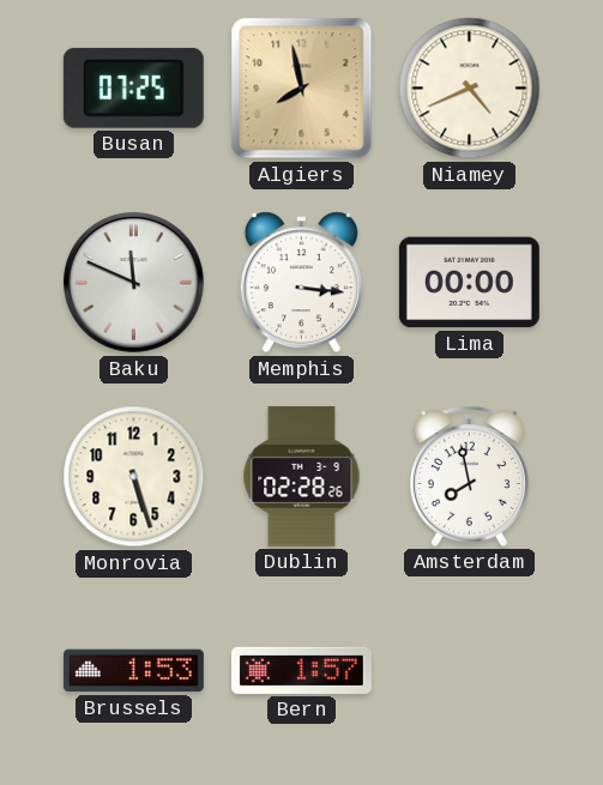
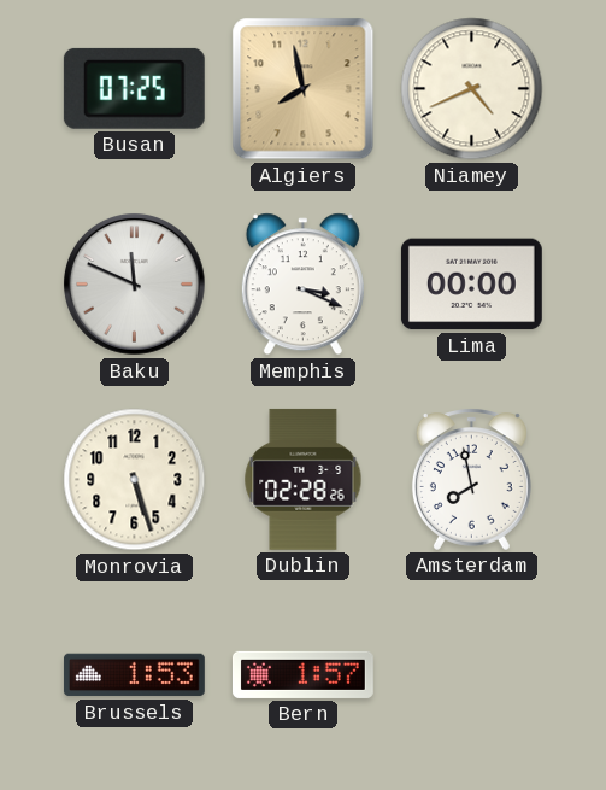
Memphis: 3:16 -> 3:19
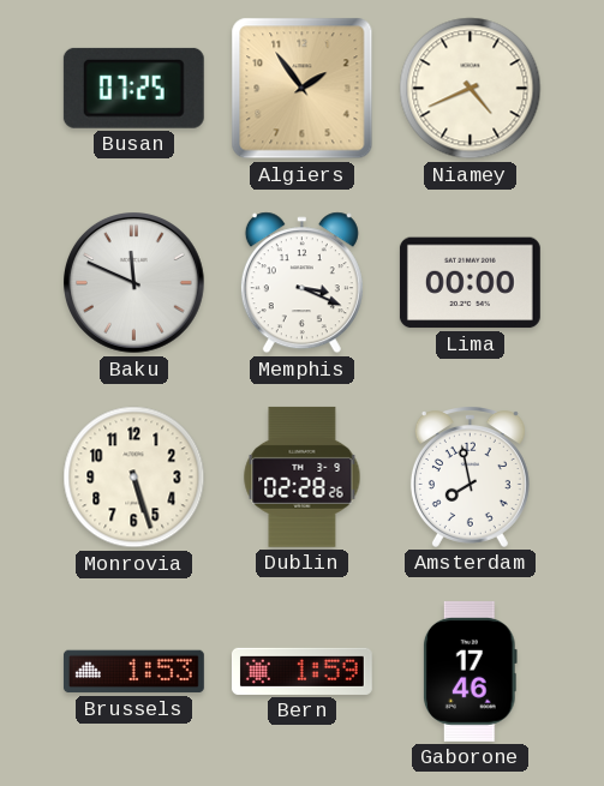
Algiers: 7:58 -> 1:54
Bern: 1:57 -> 1:59
Gaborone: none -> 17:46
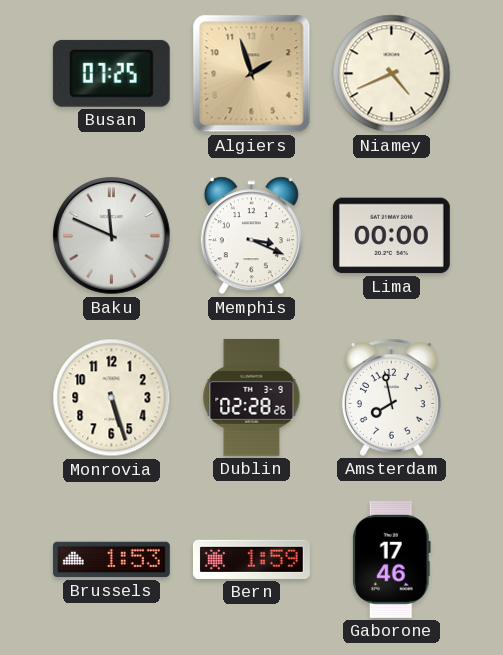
Algiers: 1:54 -> 1:57
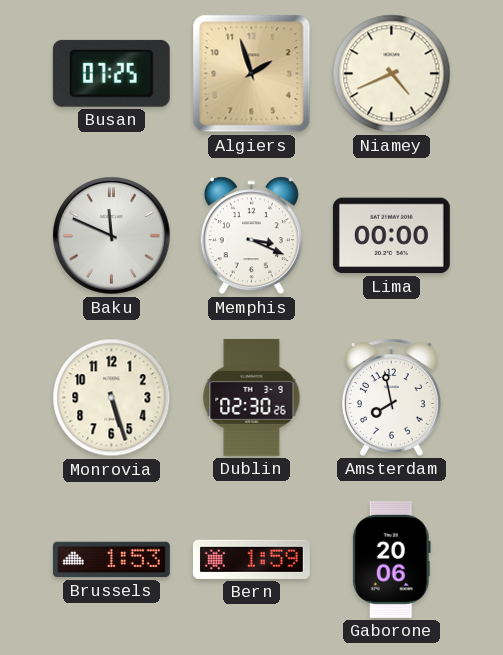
Dublin: 02:28 -> 02:30
Gaborone: 17:46 -> 20:06
